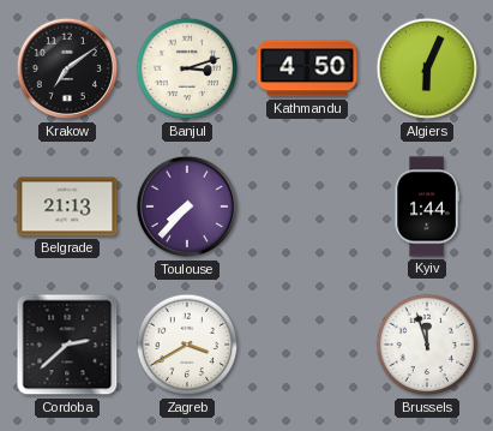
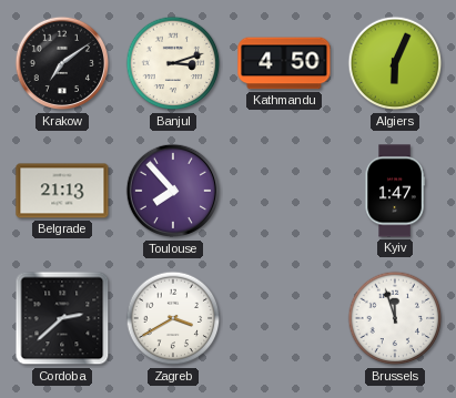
Toulouse: 7:37 -> 7:53
Kyiv: 1:44 -> 1:47
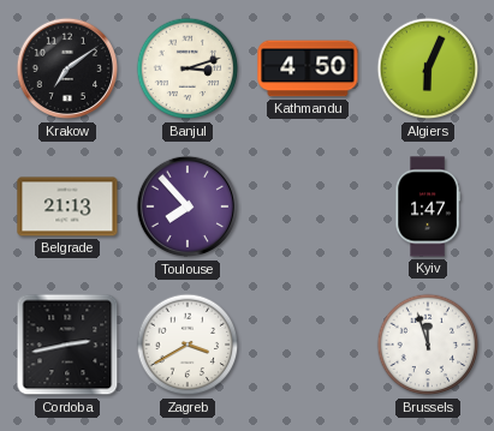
Cordoba: 2:38 -> 2:43
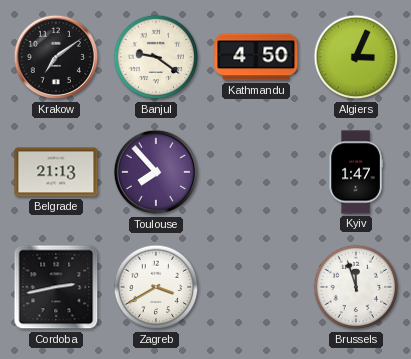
Banjul: 3:12 -> 9:21
Algiers: 6:04 -> 3:04
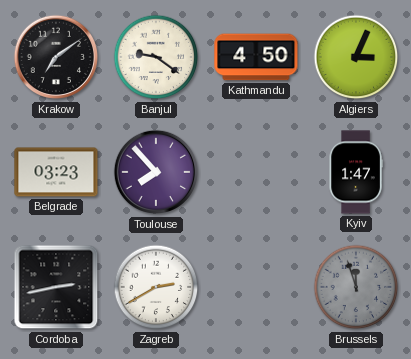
Belgrade: 21:13 -> 03:23
Zagreb: 3:40 -> 2:40
Brussels dial: white -> grey
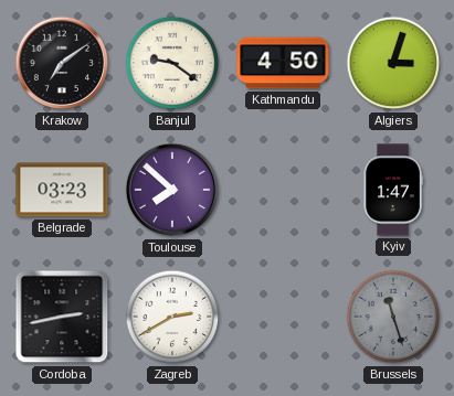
Algiers: 3:04 -> 3:03
Toulouse: 7:53 -> 7:52
Brussels: 11:57 -> 11:27
